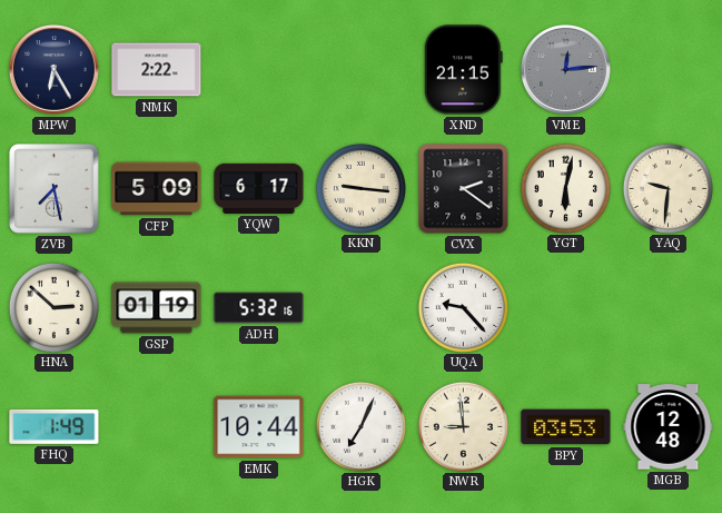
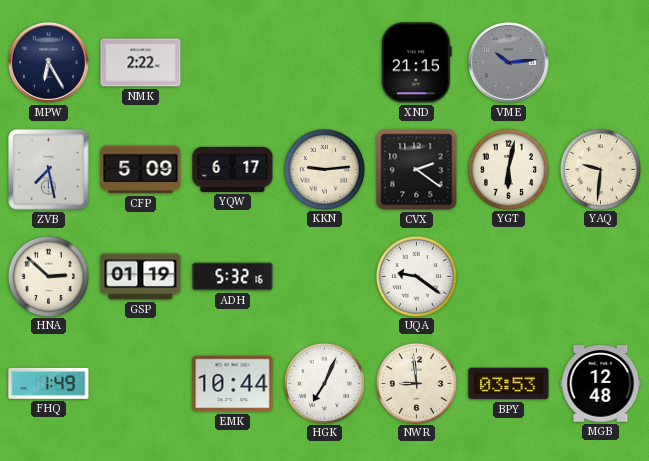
VME: 12:14 -> 10:14
KKN: 9:16 -> 9:14
UQA: 9:23 -> 9:21
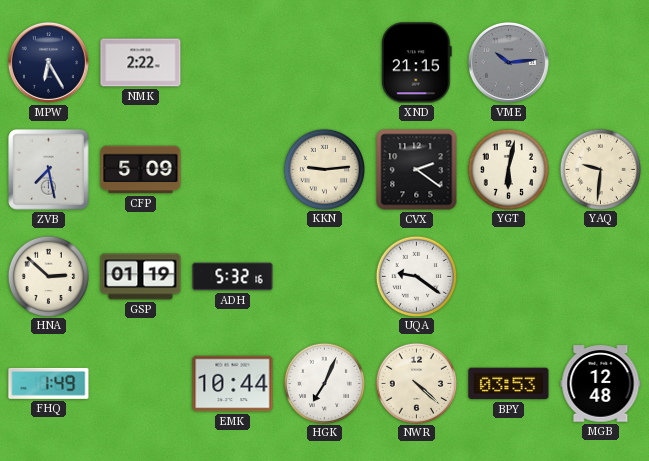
YQW: 6:17 -> none
NWR: 8:59 -> 4:22
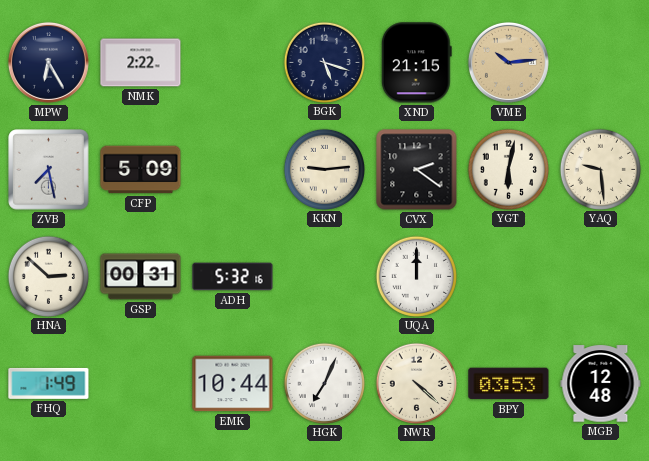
BGK: none -> 5:18
VME dial: grey -> champagne
YAQ: 9:31 -> 9:29
GSP: 01:19 -> 00:31
UQA: 9:21 -> 12:00
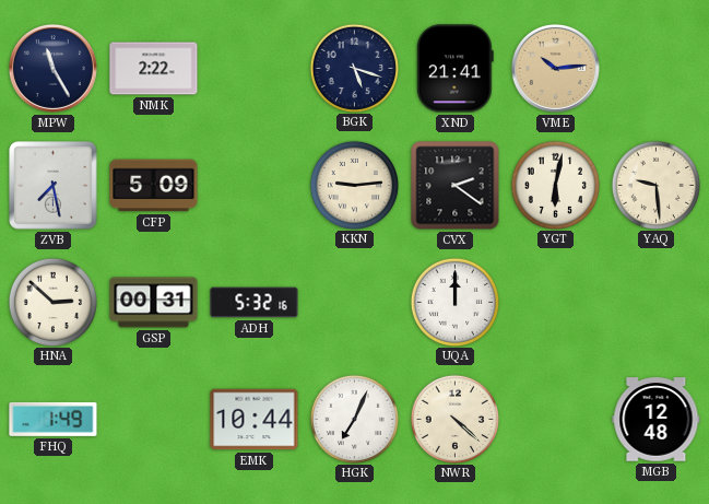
MPW: 6:25 -> 11:25
XND: 21:15 -> 21:41
BPY: 03:53 -> none
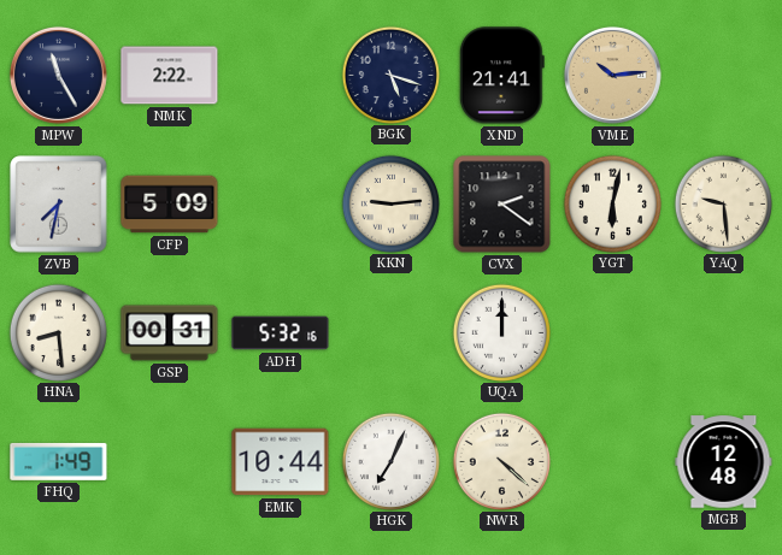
ZVB: 7:28 -> 7:32
HNA: 2:52 -> 8:29
